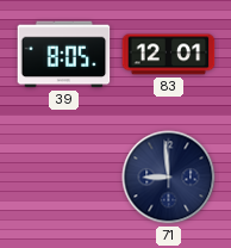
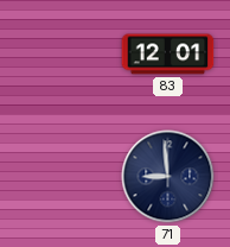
39: 8:05 -> none
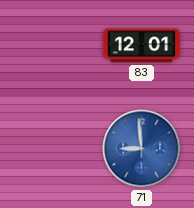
71 dial: navy -> blue
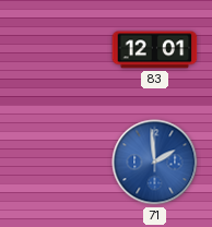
71: 8:59 -> 1:59
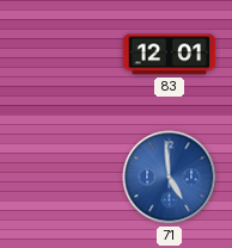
71: 1:59 -> 4:59
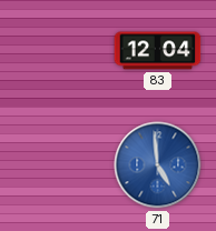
83: 12:01 -> 12:04
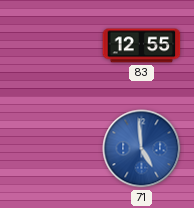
83: 12:04 -> 12:55
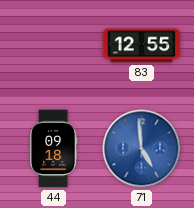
44: none -> 09:18
